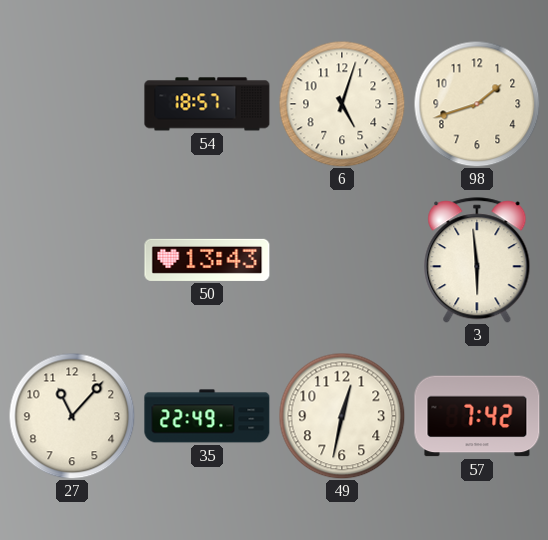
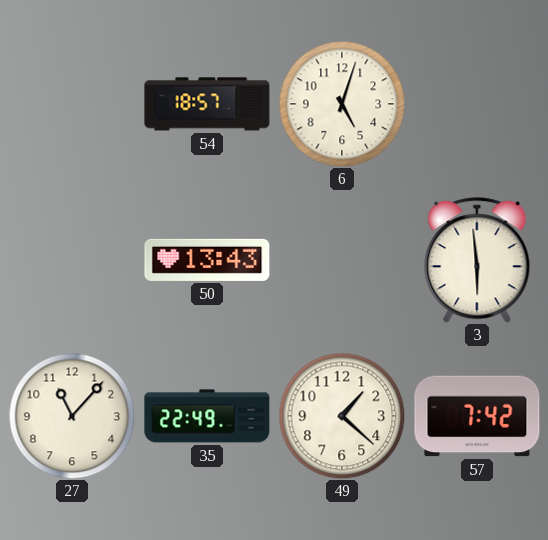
98: 1:42 -> none
49: 12:32 -> 1:22
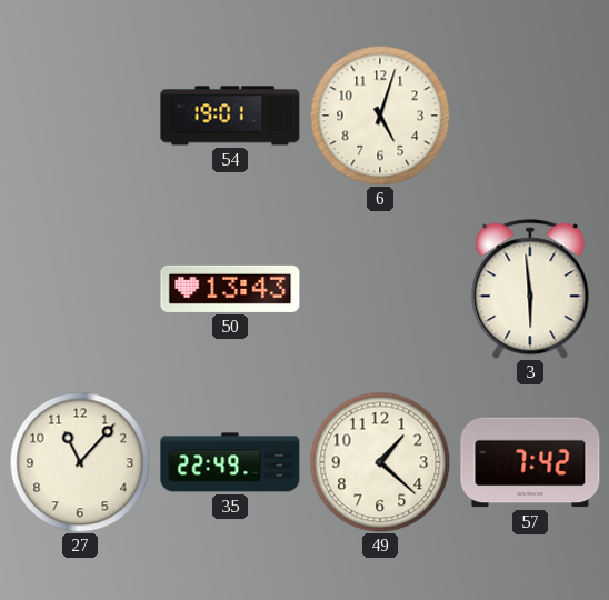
54: 18:57 -> 19:01
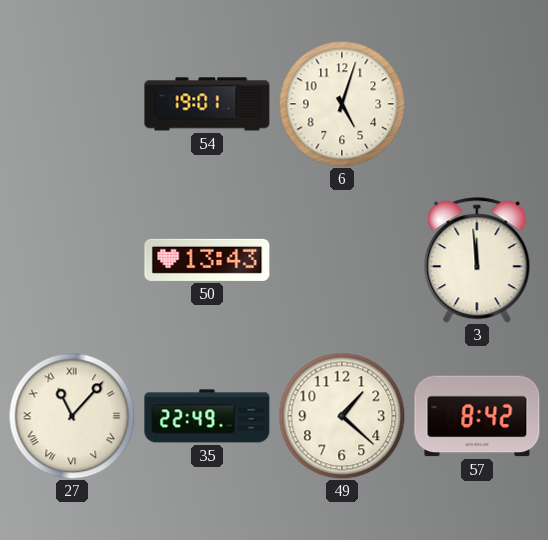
3: 5:59 -> 11:59
27 numerals: Arabic -> Roman
57: 7:42 -> 8:42
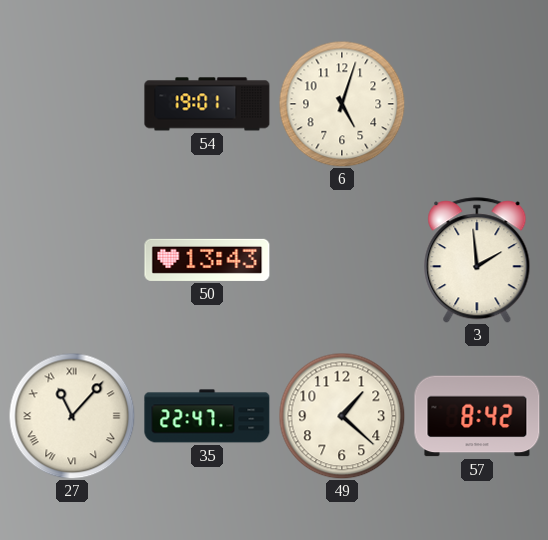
3: 11:59 -> 1:59
35: 22:49 -> 22:47
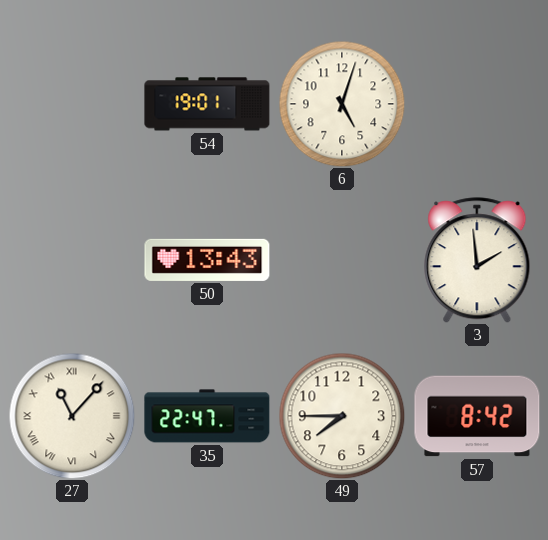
49: 1:22 -> 7:45
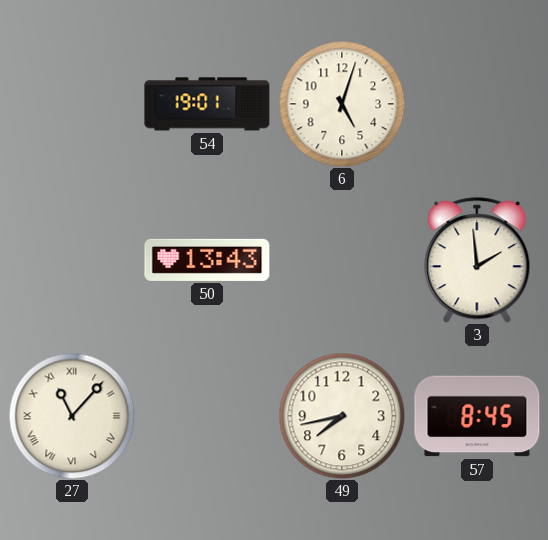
35: 22:47 -> none
49: 7:45 -> 7:43
57: 8:42 -> 8:45
